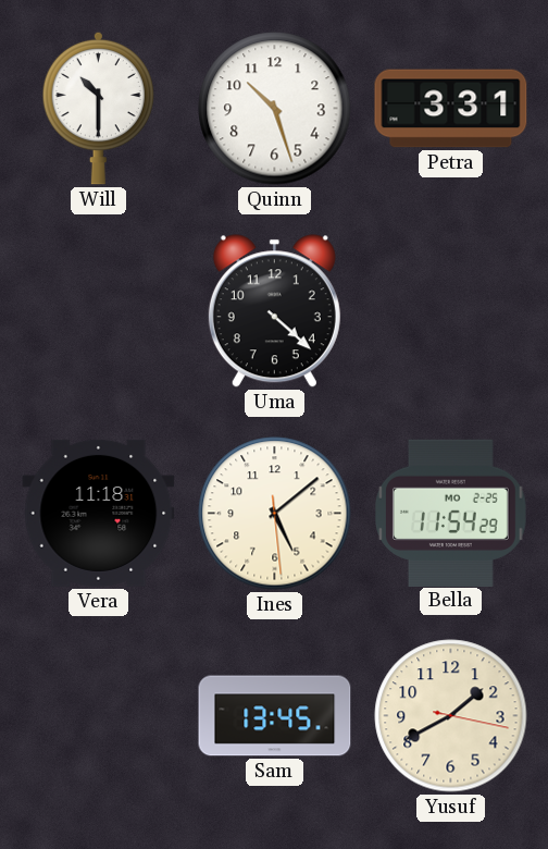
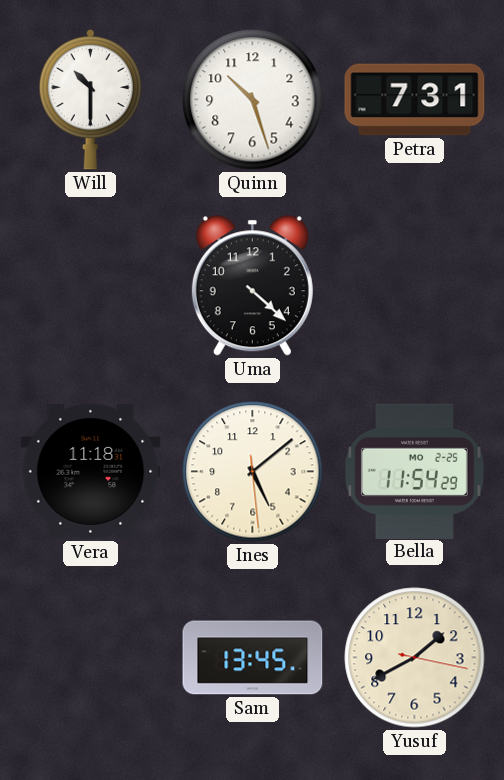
Petra: 3:31 -> 7:31
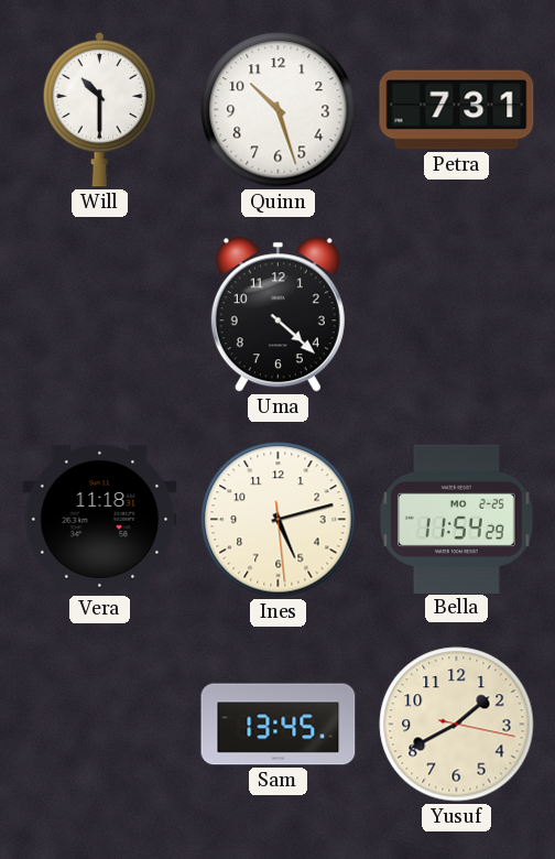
Ines: 5:08 -> 5:12
